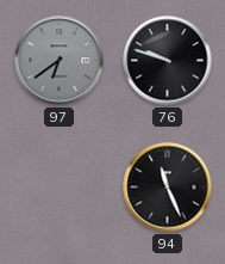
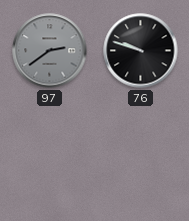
97: 6:39 -> 2:39
94: 11:26 -> none
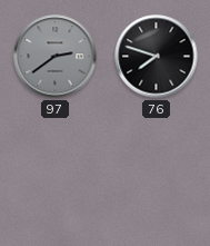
76: 9:48 -> 7:48
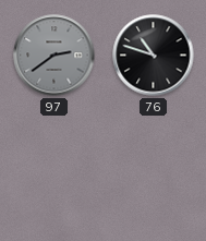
76: 7:48 -> 10:48
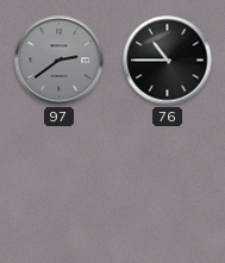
76: 10:48 -> 10:45
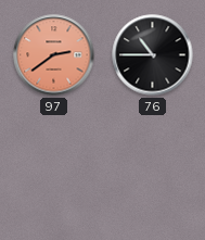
97 dial: grey -> salmon
